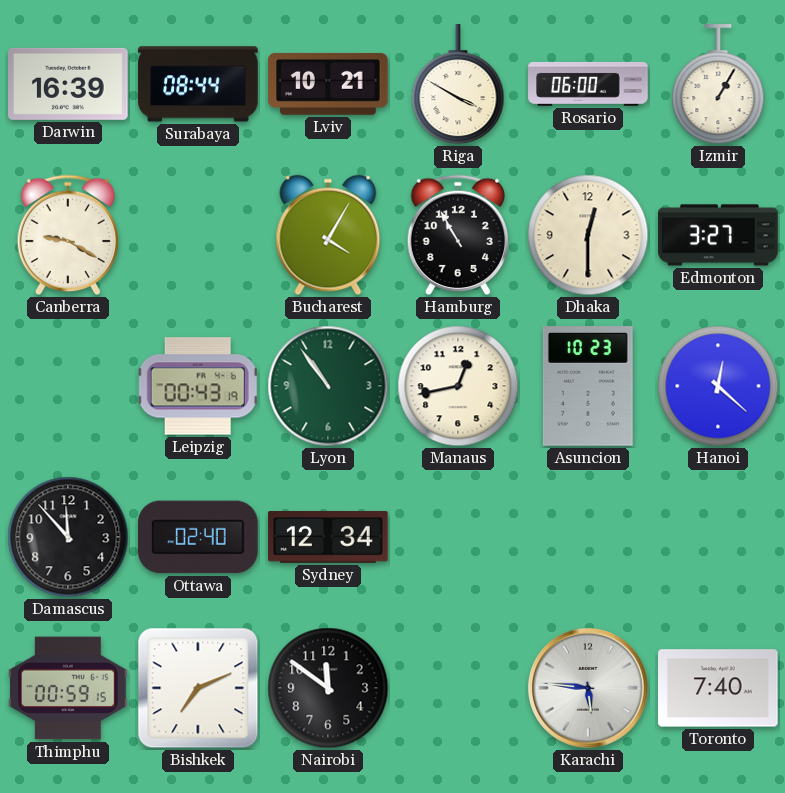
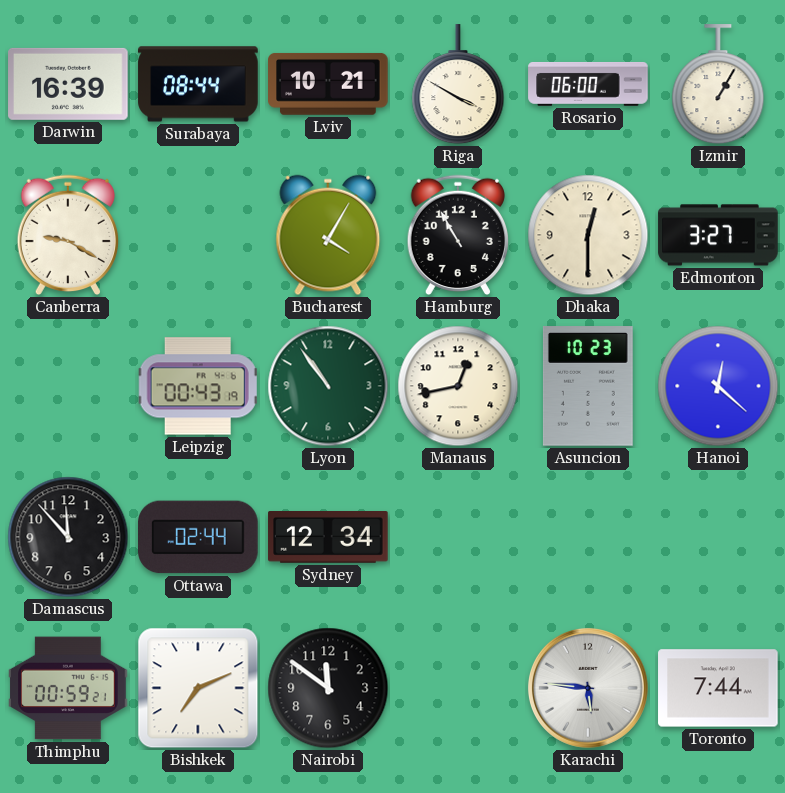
Ottawa: 02:40 -> 02:44
Thimphu: 00:59:15 -> 00:59:21
Toronto: 7:40 -> 7:44
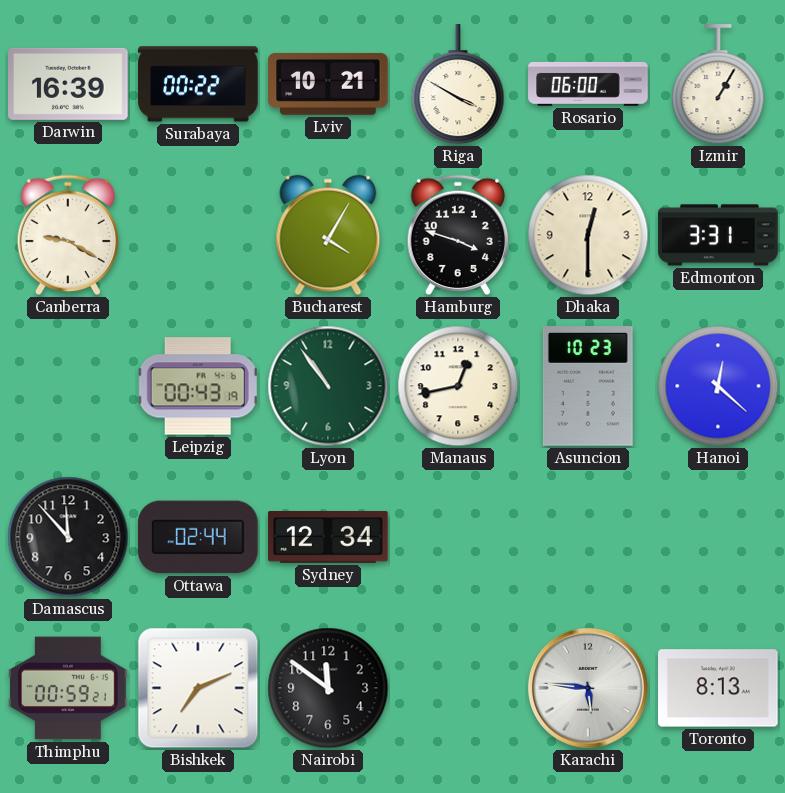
Surabaya: 08:44 -> 00:22
Hamburg: 10:55 -> 3:48
Edmonton: 3:27 -> 3:31
Toronto: 7:44 -> 8:13
